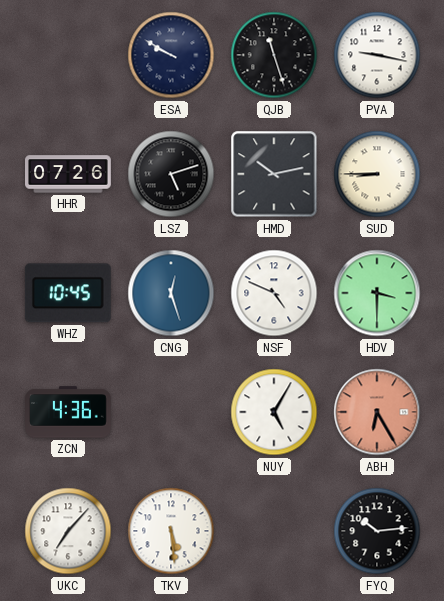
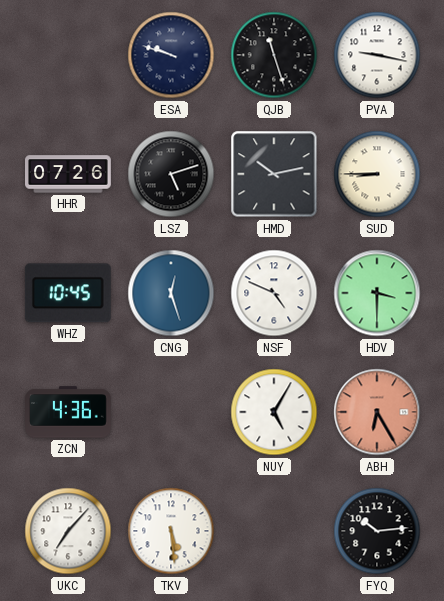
ESA: 9:50 -> 9:48
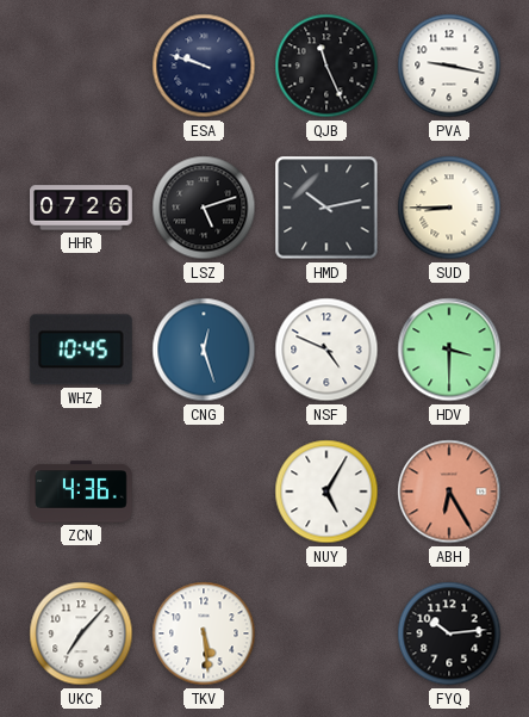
QJB: 11:27 -> 11:26
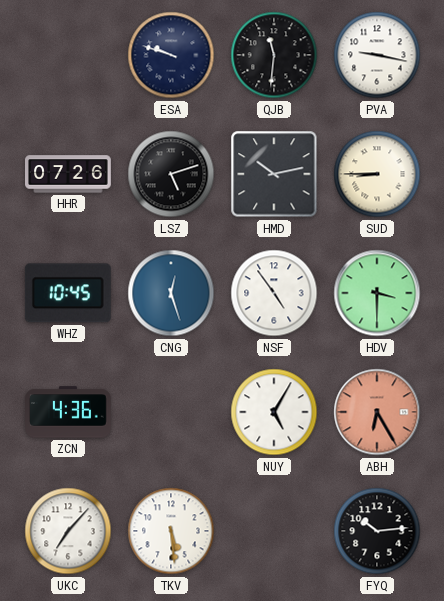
QJB: 11:26 -> 11:31
NSF: 4:49 -> 4:54
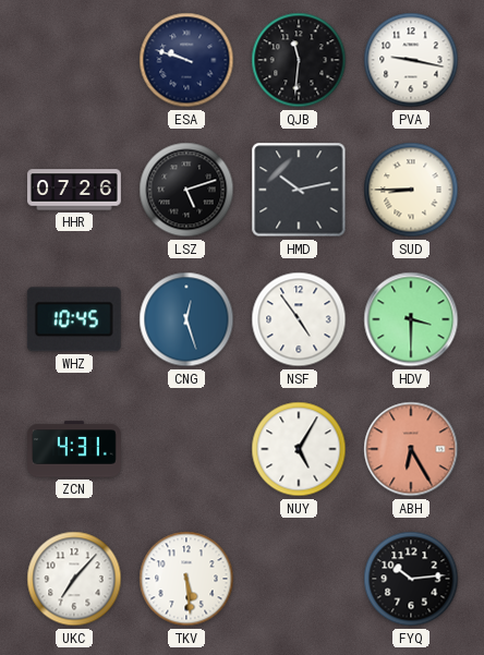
ZCN: 4:36 -> 4:31
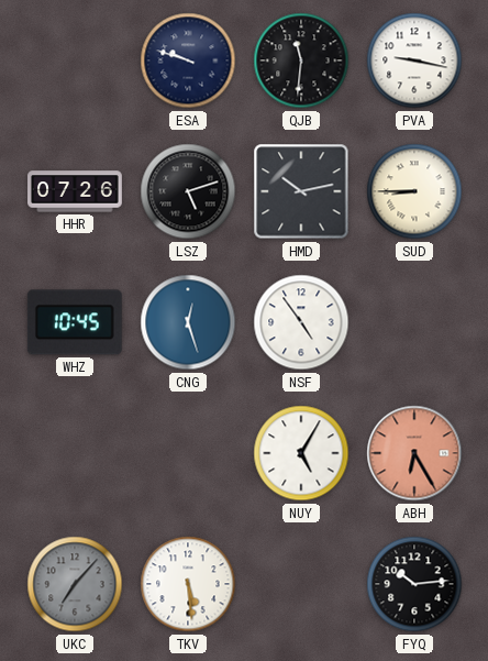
HDV: 3:30 -> none
ZCN: 4:31 -> none
UKC dial: white -> grey
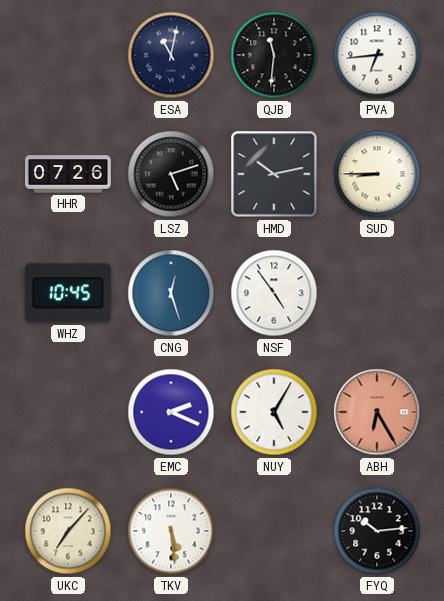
ESA: 9:48 -> 11:02
PVA: 9:17 -> 6:44
EMC: none -> 2:19
UKC dial: grey -> cream
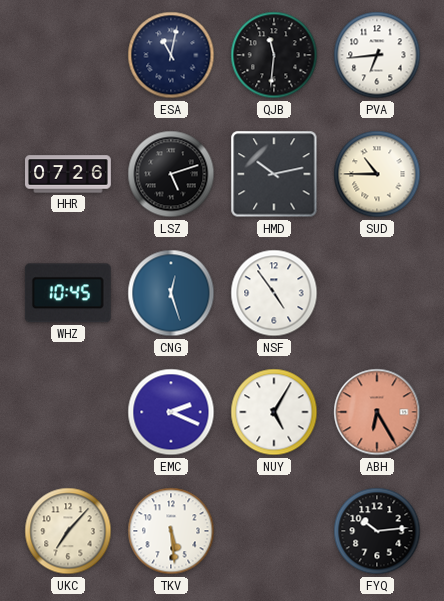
SUD: 8:45 -> 10:45
